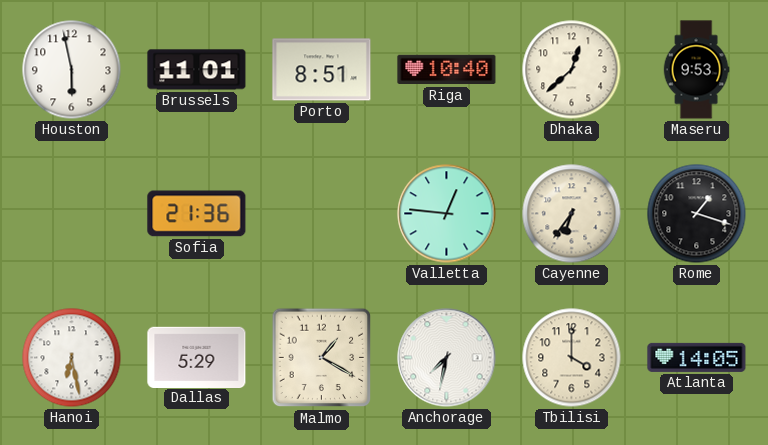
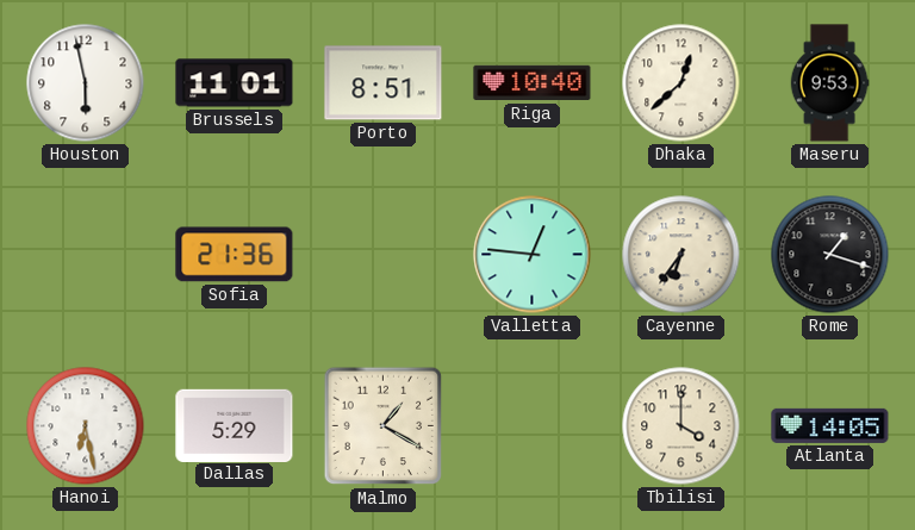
Anchorage: 7:32 -> none
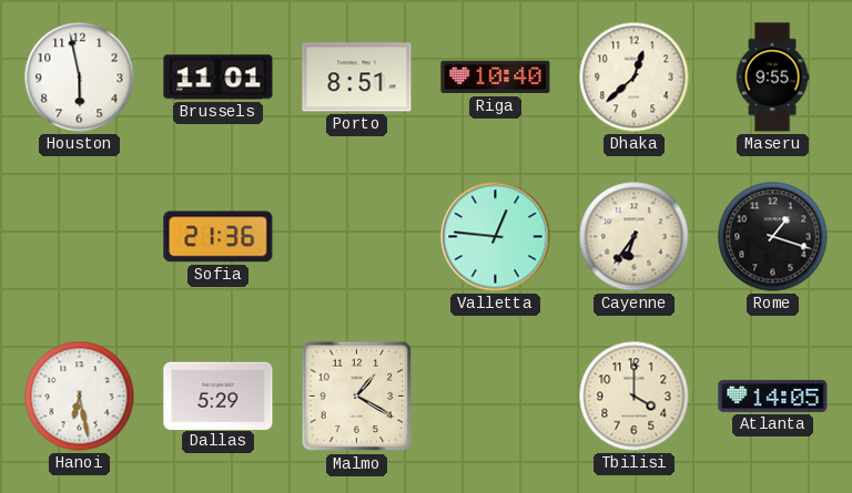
Maseru: 9:53 -> 9:55
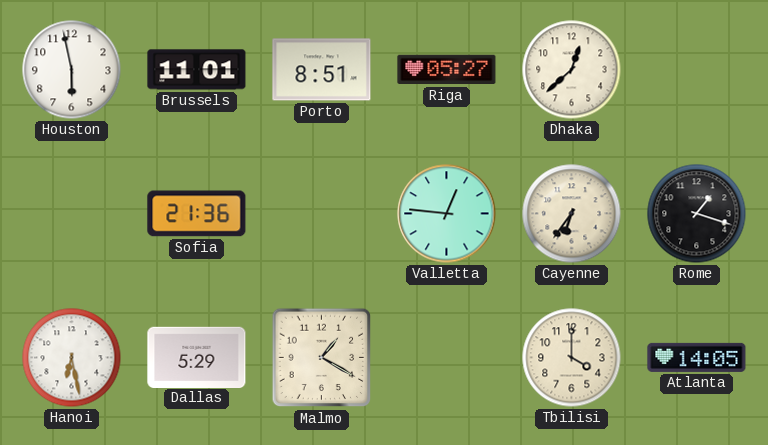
Riga: 10:40 -> 05:27
Maseru: 9:55 -> none
